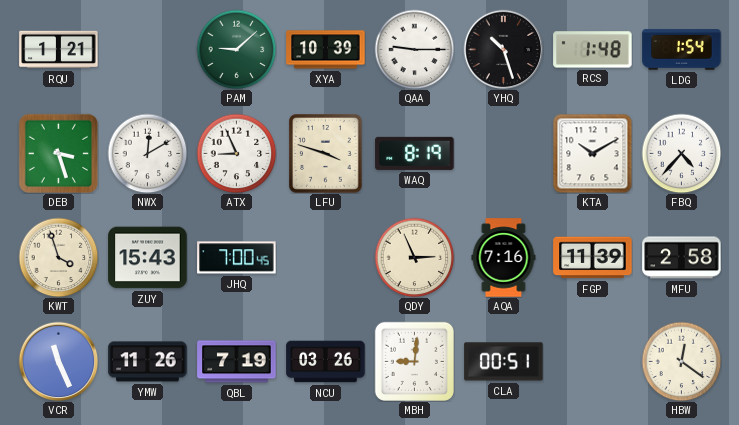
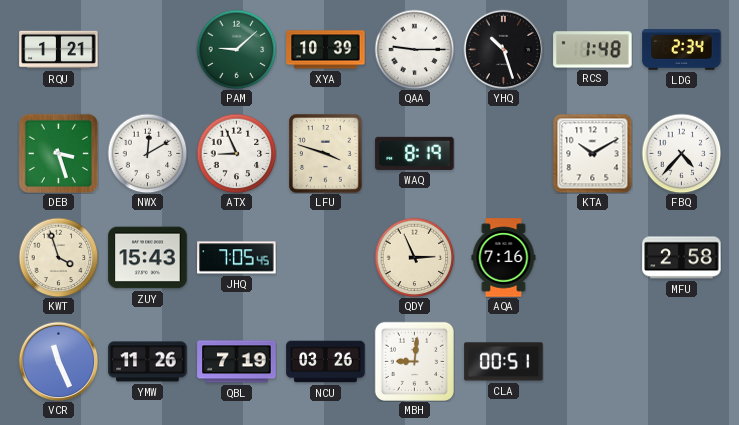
LDG: 1:54 -> 2:34
JHQ: 7:00 -> 7:05
FGP: 11:39 -> none
HBW: 12:21 -> none
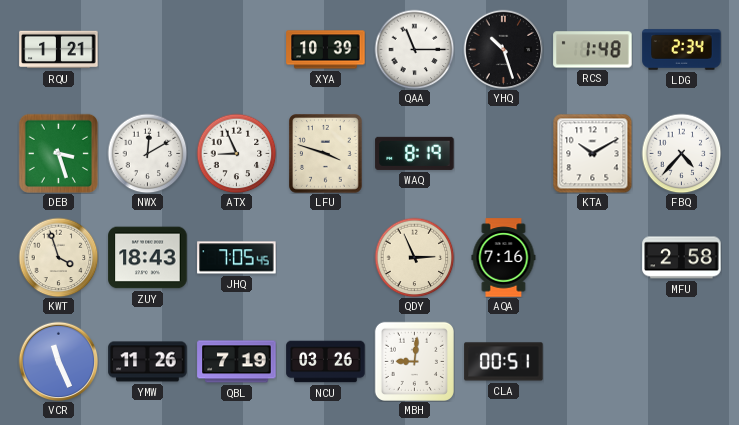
PAM: 9:08 -> none
QAA: 9:15 -> 11:15
ZUY: 15:43 -> 18:43
